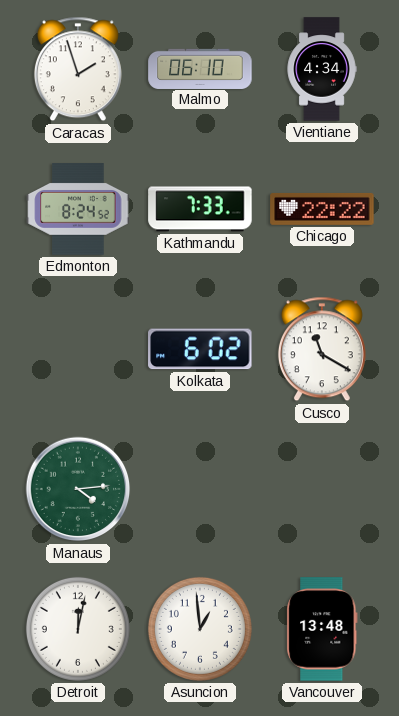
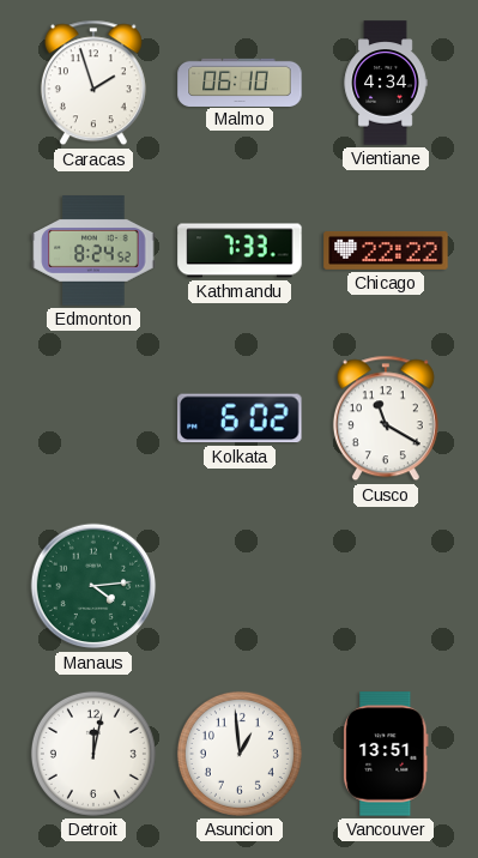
Vancouver: 13:48 -> 13:51
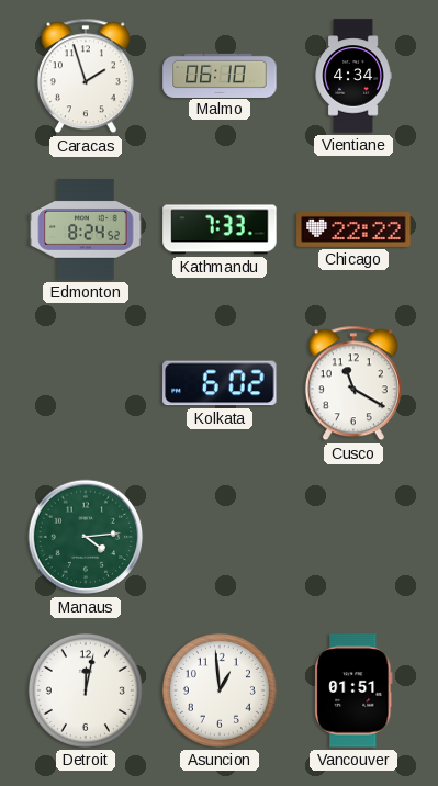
Vancouver: 13:51 -> 01:51
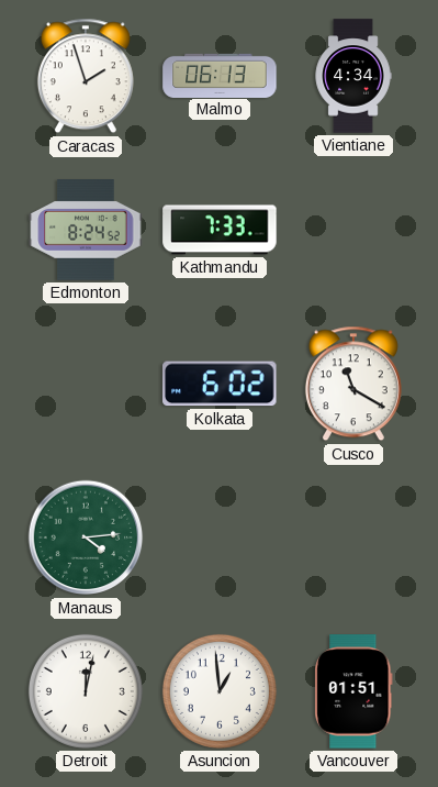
Malmo: 06:10 -> 06:13
Chicago: 22:22 -> none
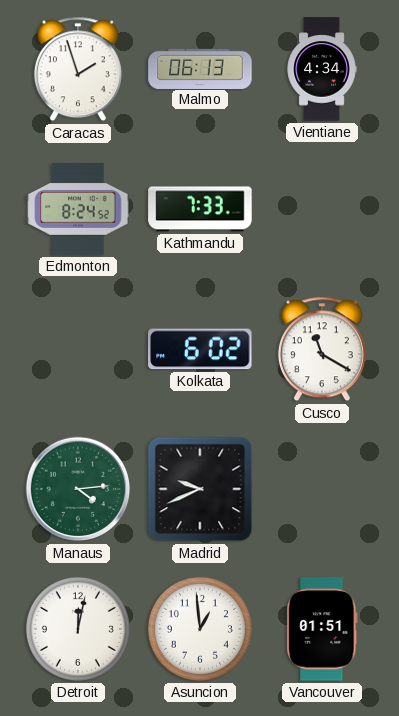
Madrid: none -> 9:41
